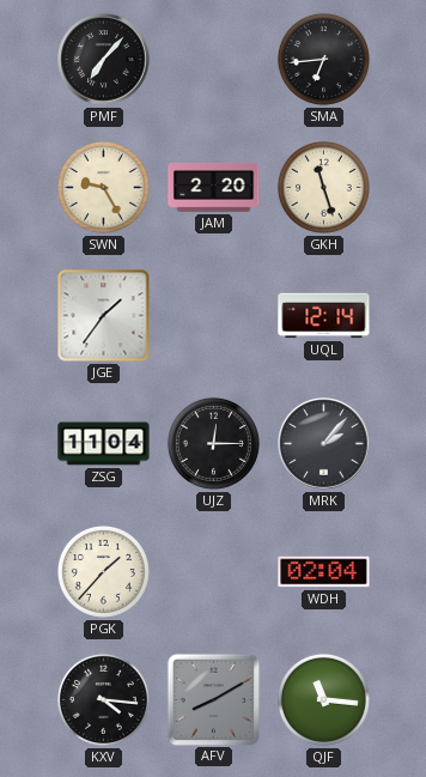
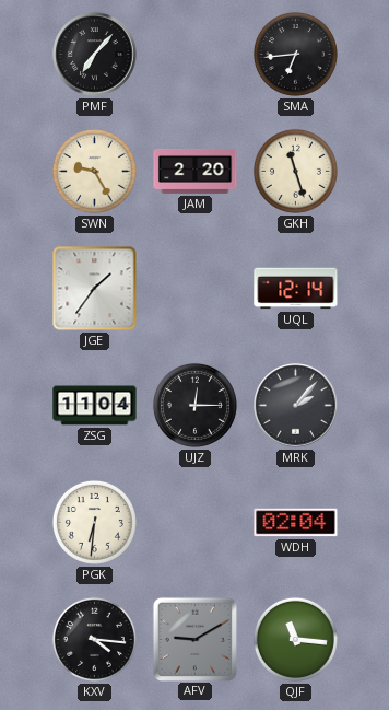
PGK: 1:37 -> 6:31
AFV: 8:10 -> 9:10
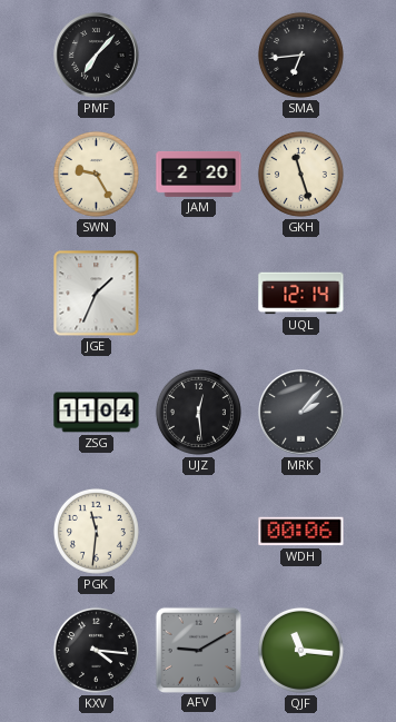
JGE: 1:36 -> 1:34
UJZ: 12:15 -> 12:29
PGK: 6:31 -> 11:31
WDH: 02:04 -> 00:06
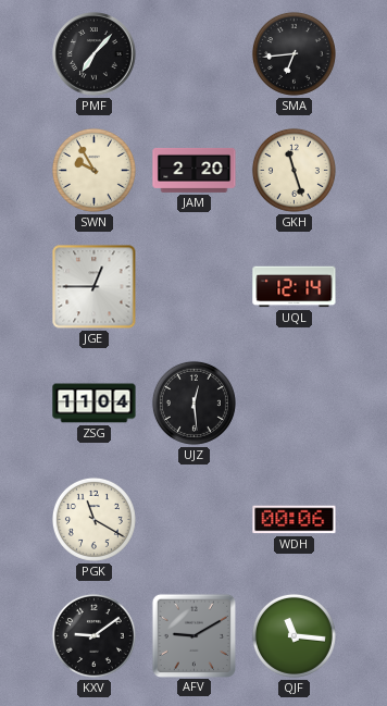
SWN: 9:25 -> 9:55
JGE: 1:34 -> 12:45
MRK: 2:07 -> none
PGK: 11:31 -> 11:20
KXV: 4:16 -> 9:09
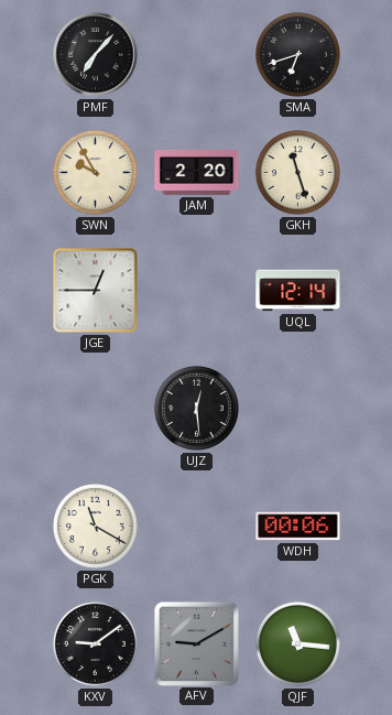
SMA: 6:44 -> 6:42
ZSG: 11:04 -> none
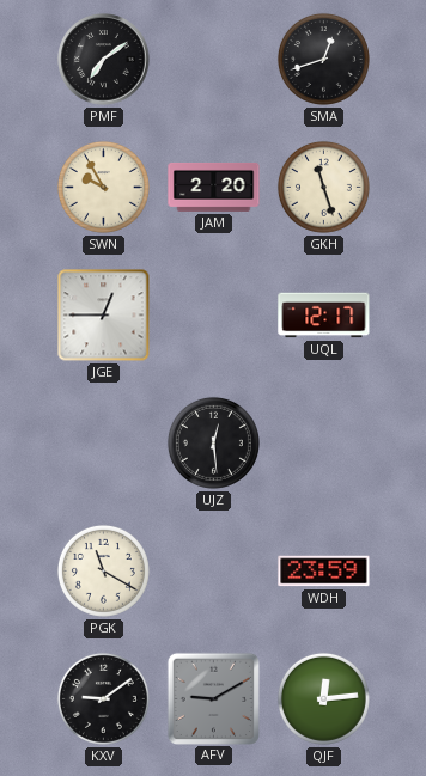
PMF: 7:07 -> 7:09
SMA: 6:42 -> 12:42
UQL: 12:14 -> 12:17
WDH: 00:06 -> 23:59
QJF: 11:16 -> 12:14
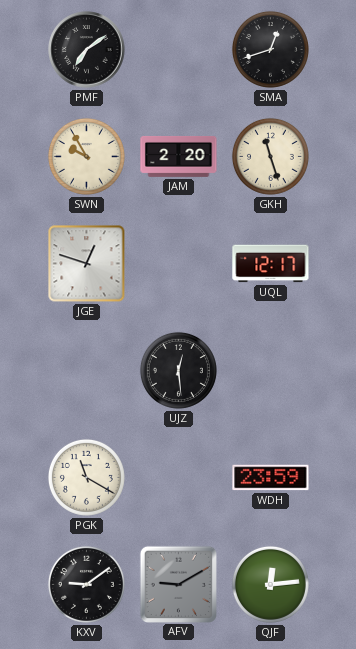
JGE: 12:45 -> 12:48
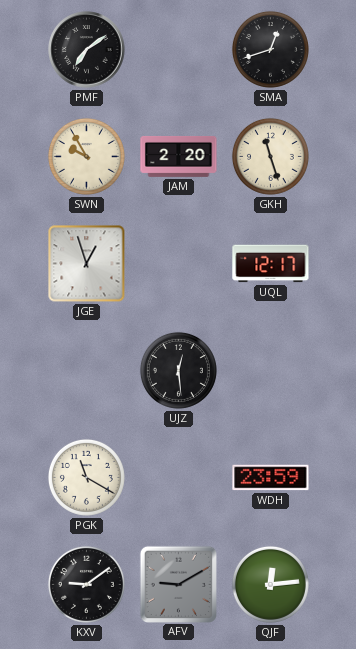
JGE: 12:48 -> 12:57
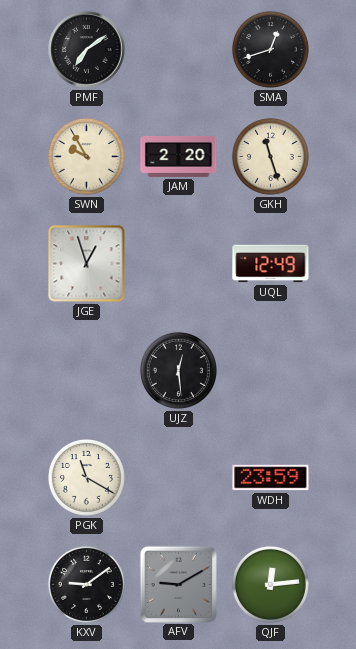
UQL: 12:17 -> 12:49
